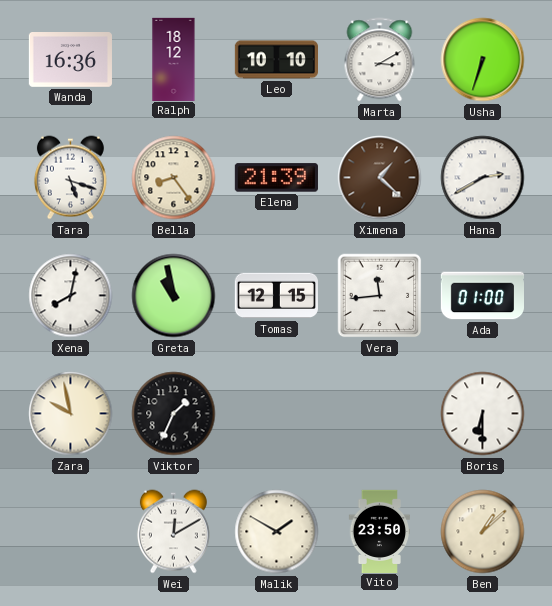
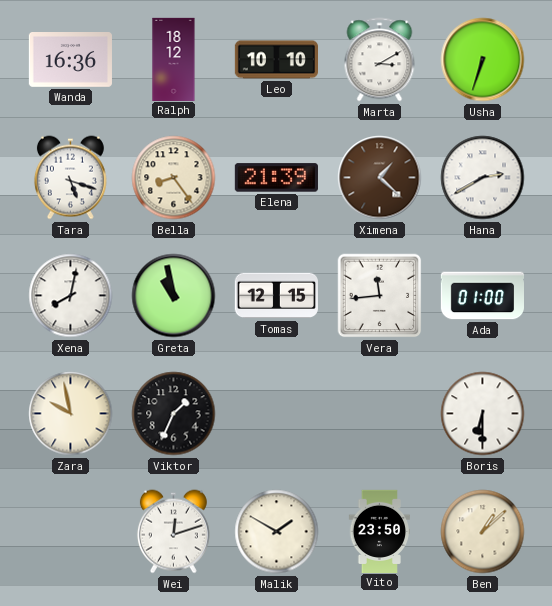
Wei: 12:10 -> 12:12
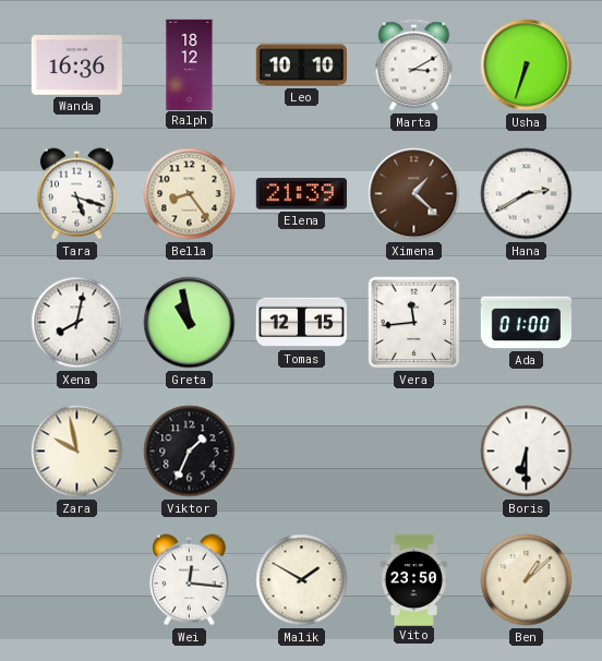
Wei: 12:12 -> 12:16
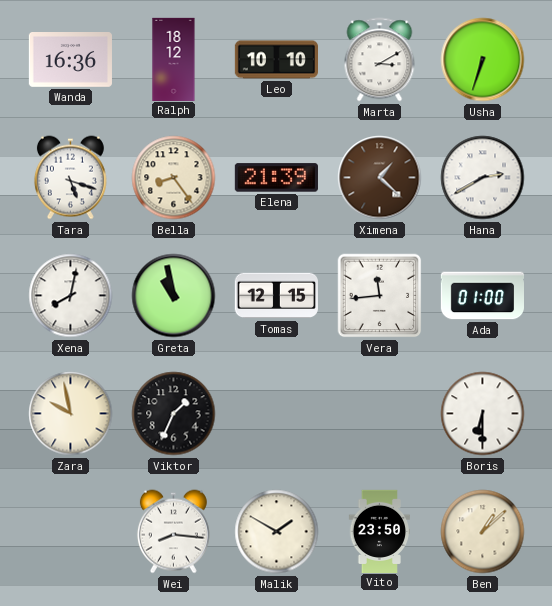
Wei: 12:16 -> 8:16
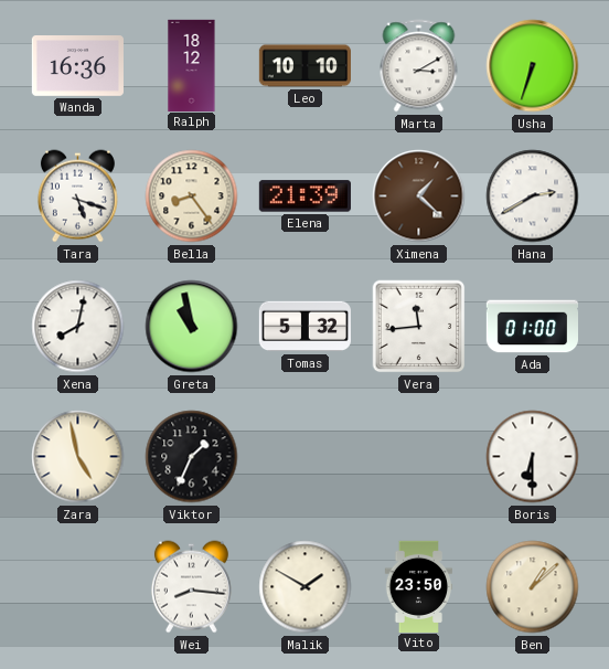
Tomas: 12:15 -> 5:32
Zara: 9:58 -> 4:58
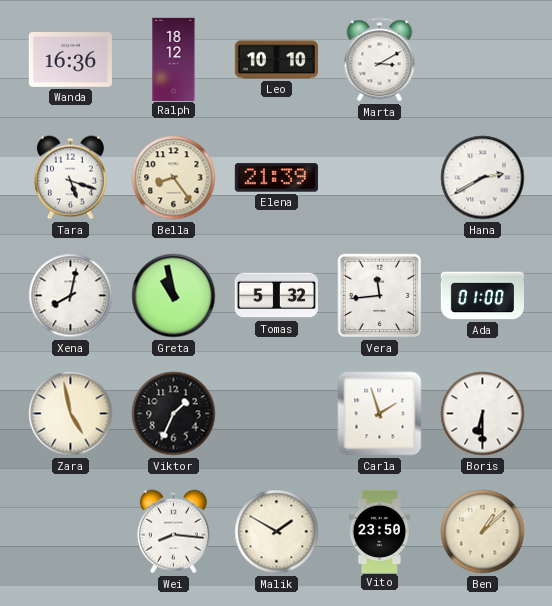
Usha: 6:33 -> none
Ximena: 1:22 -> none
Carla: none -> 1:57
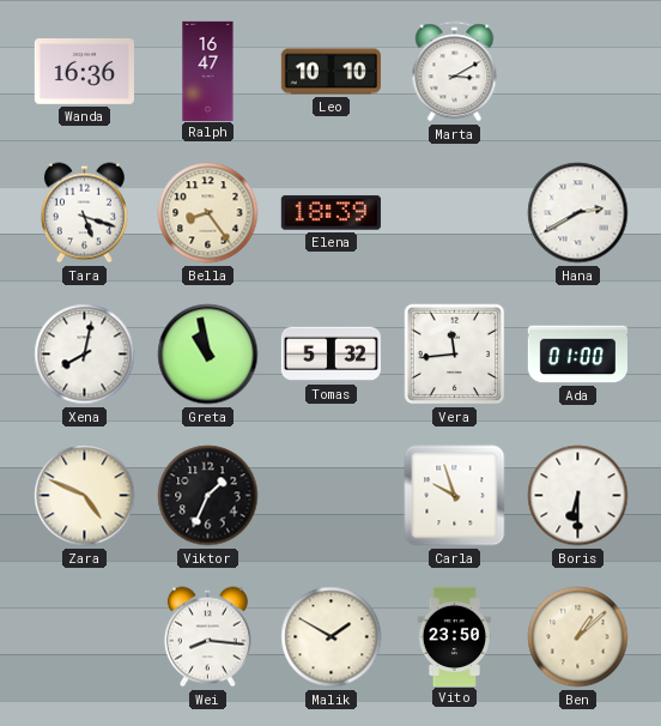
Ralph: 18:12 -> 16:47
Elena: 21:39 -> 18:39
Zara: 4:58 -> 4:49
Carla: 1:57 -> 9:57
